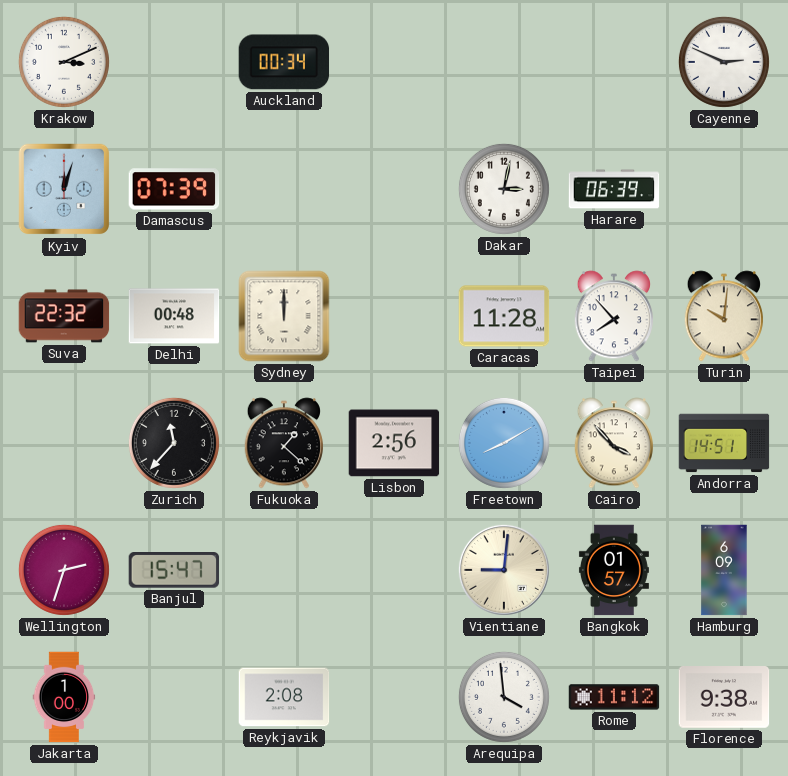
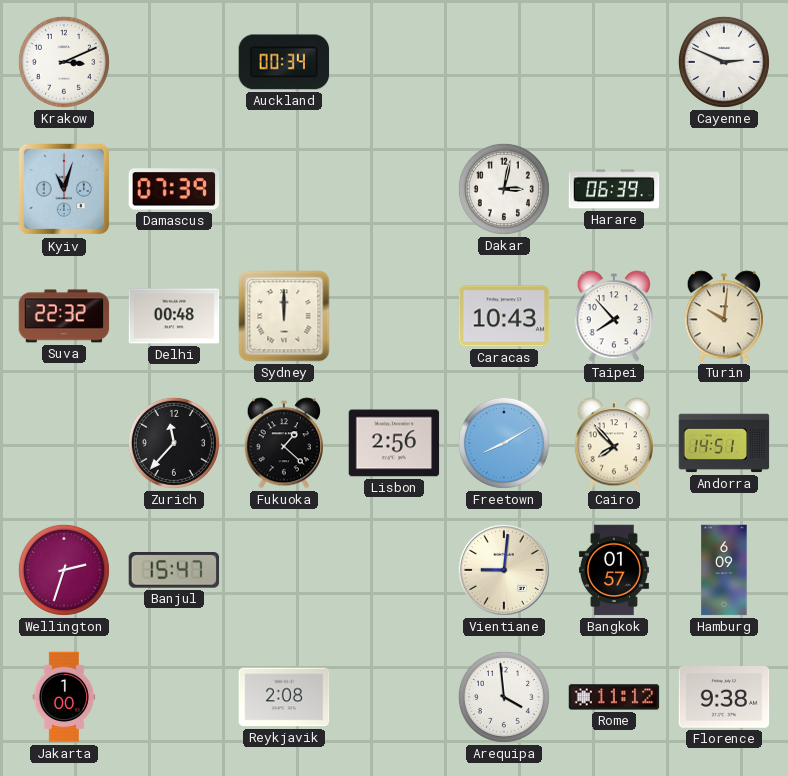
Kyiv: 12:03 -> 11:03
Caracas: 11:28 -> 10:43
Cairo: 3:53 -> 7:53
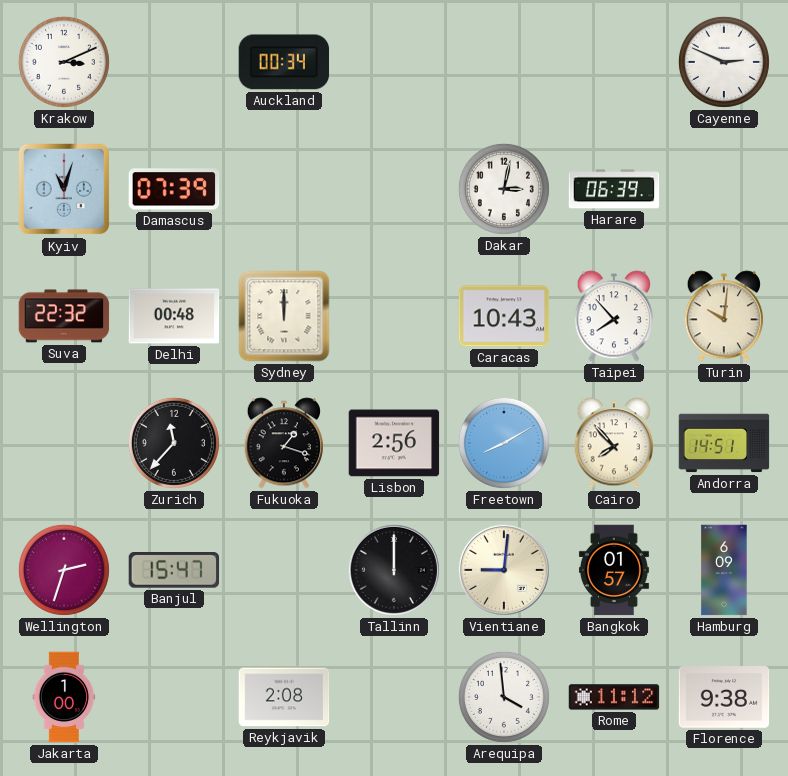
Fukuoka: 1:22 -> 1:18
Tallinn: none -> 12:00
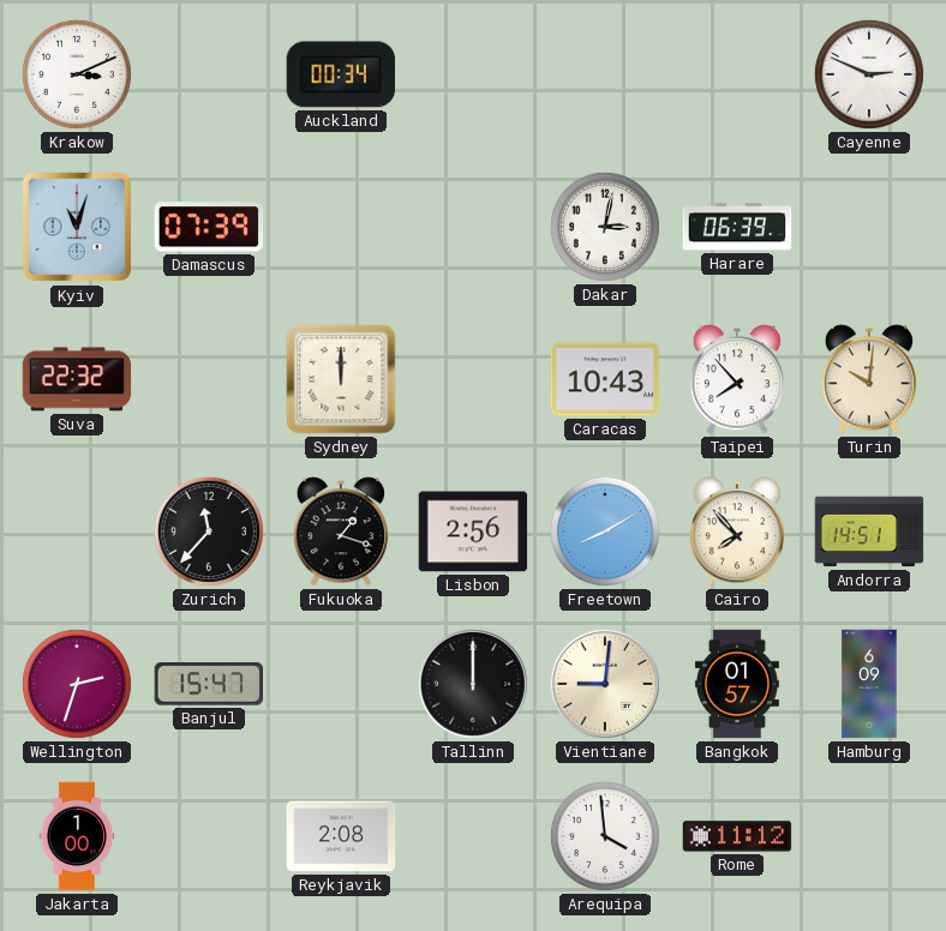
Delhi: 00:48 -> none
Florence: 9:38 -> none
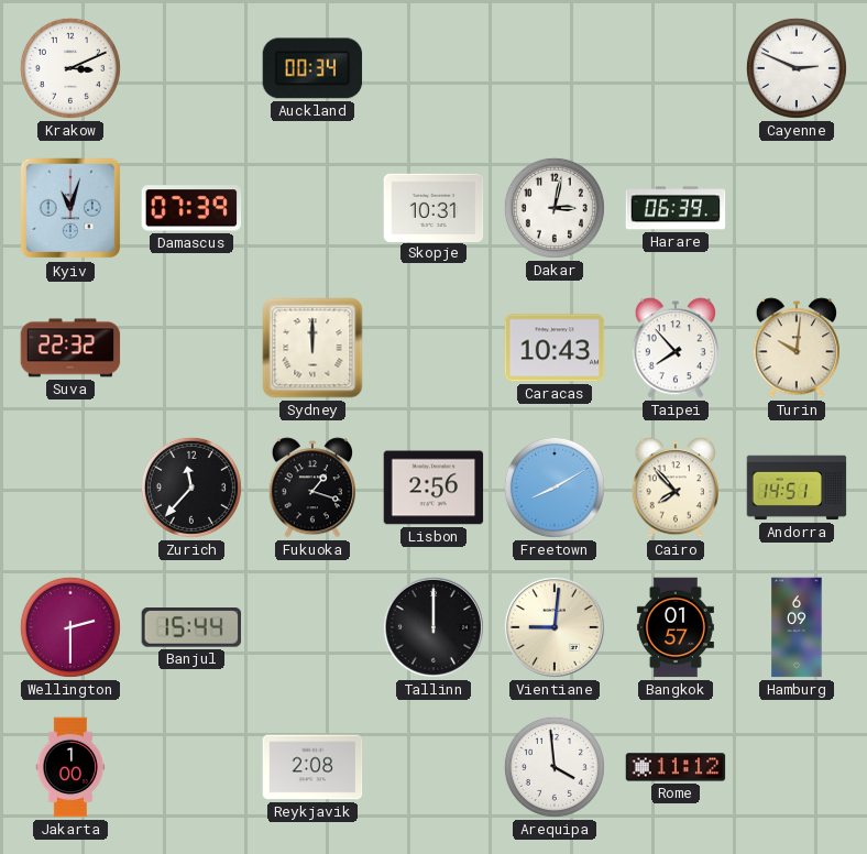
Skopje: none -> 10:31
Wellington: 2:33 -> 2:30
Banjul: 15:47 -> 15:44
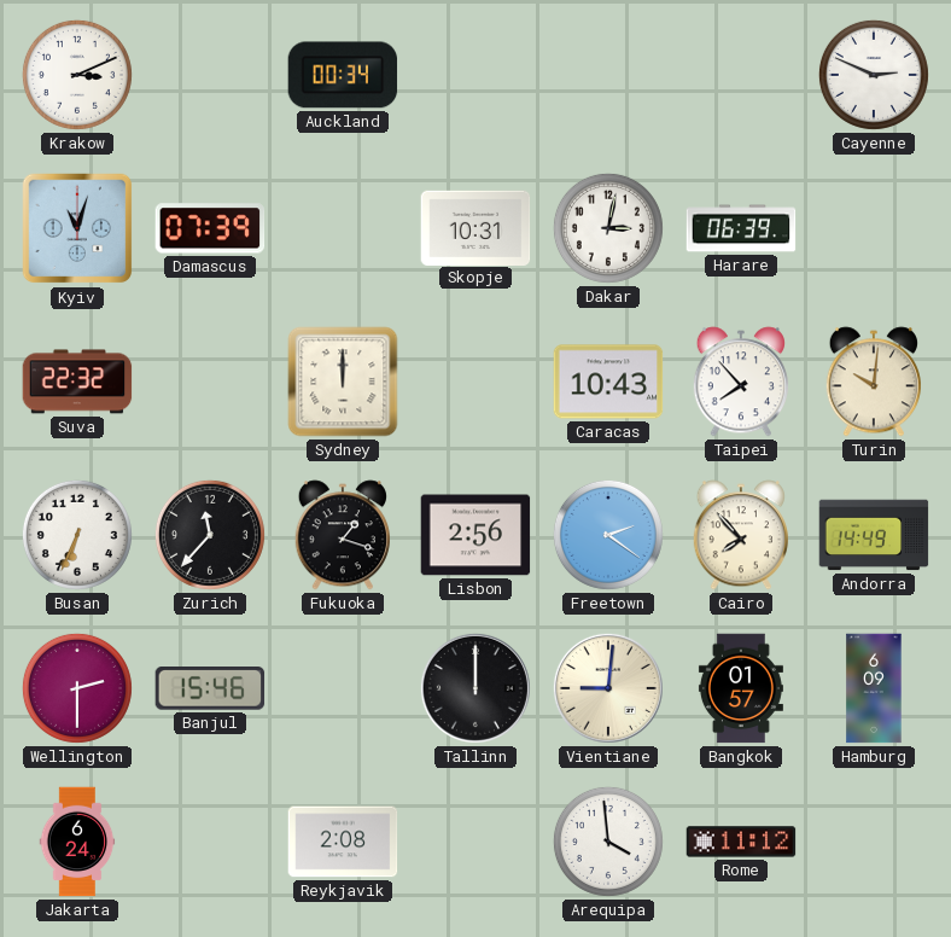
Busan: none -> 6:34
Freetown: 8:10 -> 2:21
Andorra: 14:51 -> 14:49
Banjul: 15:44 -> 15:46
Jakarta: 1:00 -> 6:24
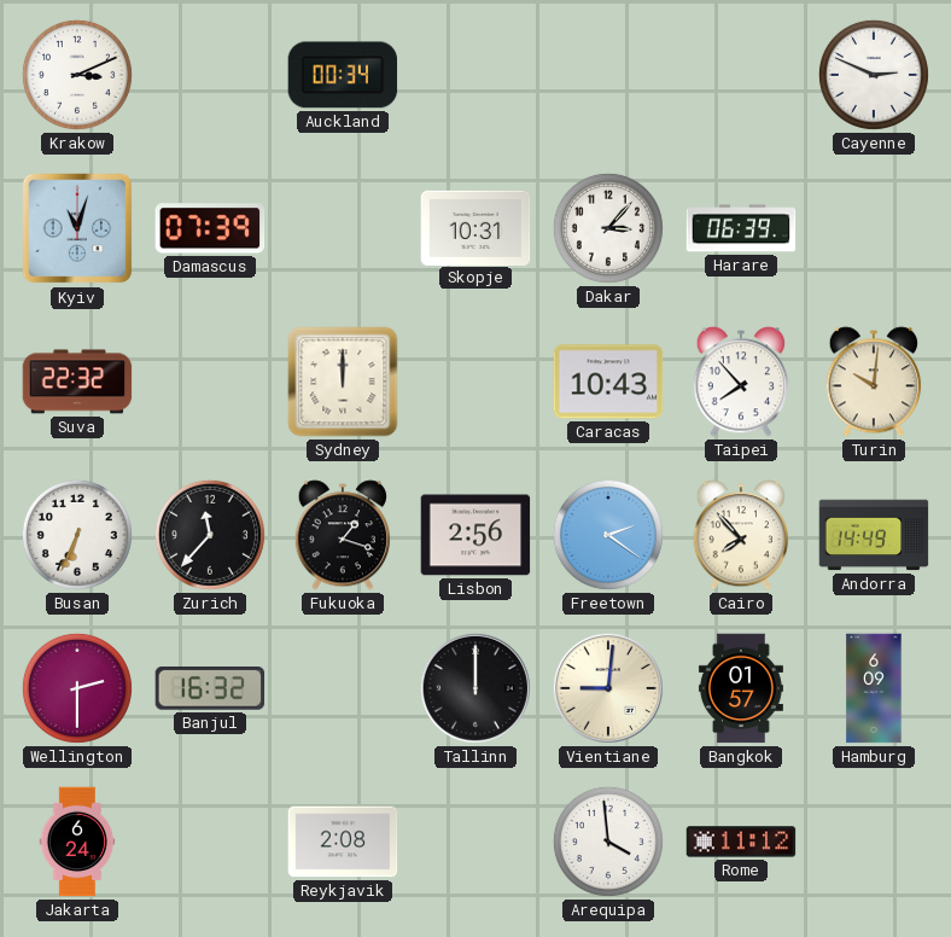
Dakar: 3:02 -> 3:07
Banjul: 15:46 -> 16:32
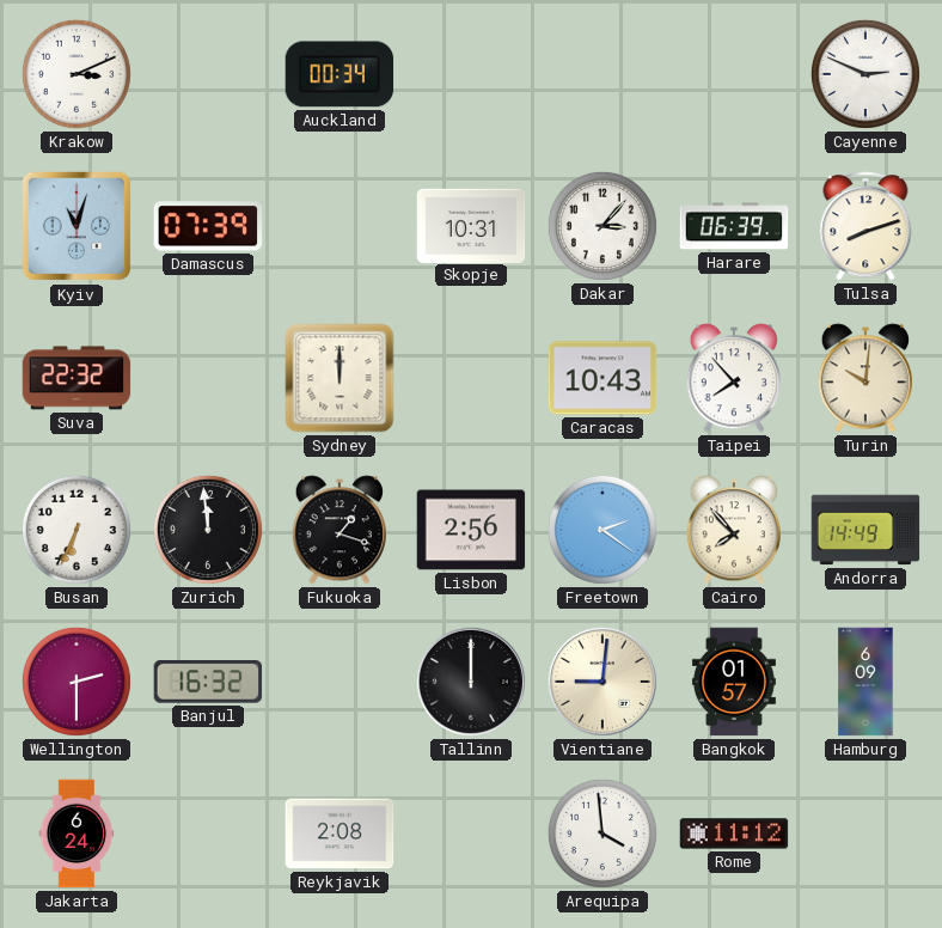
Tulsa: none -> 8:12
Zurich: 11:37 -> 11:59
